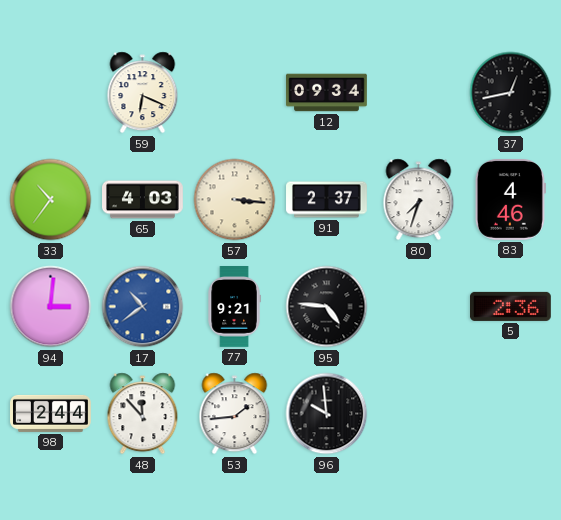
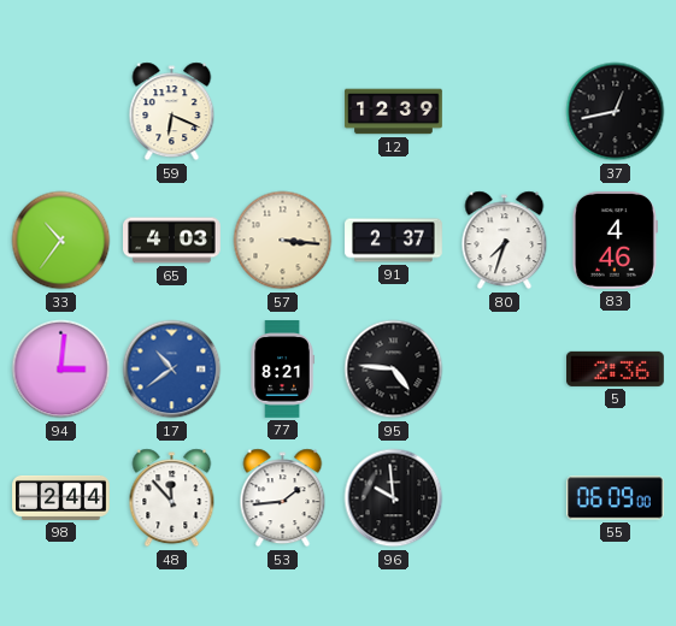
12: 09:34 -> 12:39
77: 9:21 -> 8:21
55: none -> 06:09
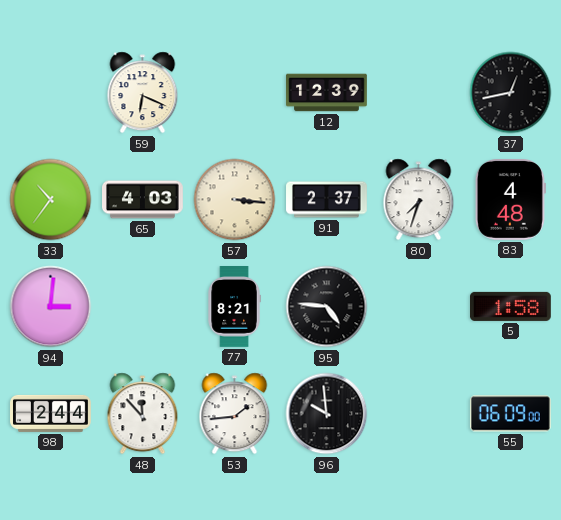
83: 4:46 -> 4:48
17: 10:39 -> none
5: 2:36 -> 1:58
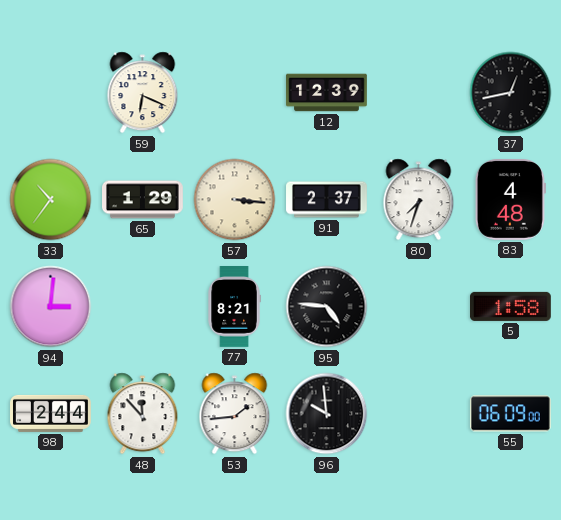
65: 4:03 -> 1:29
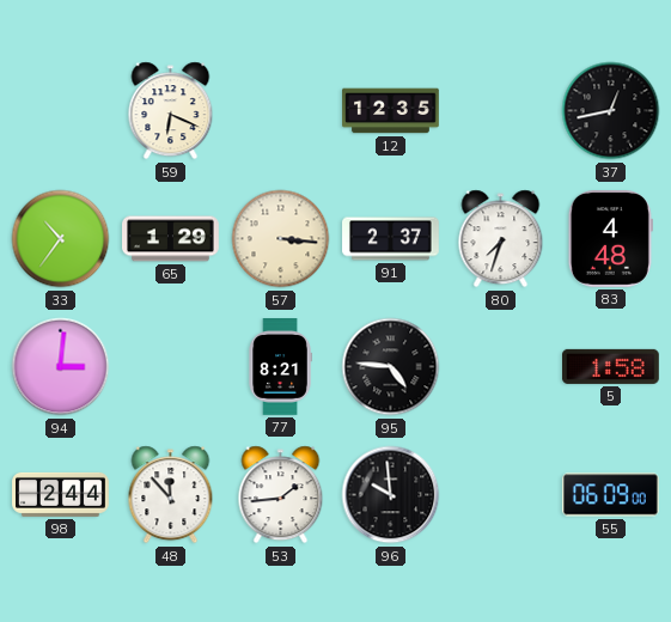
12: 12:39 -> 12:35
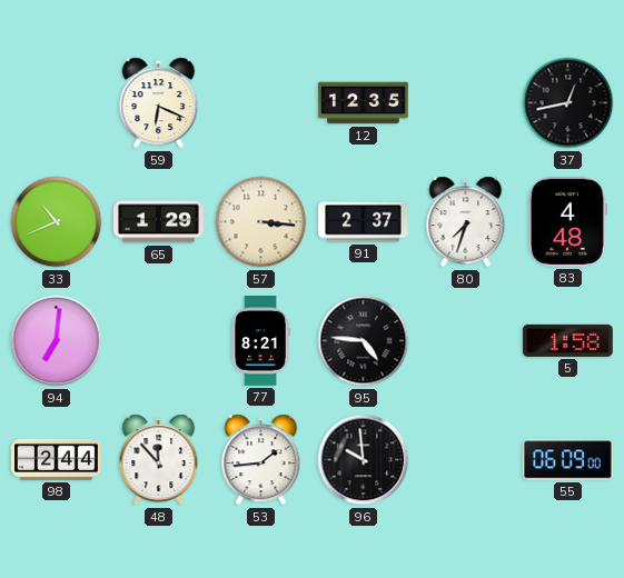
33: 10:36 -> 10:41
94: 3:01 -> 7:01
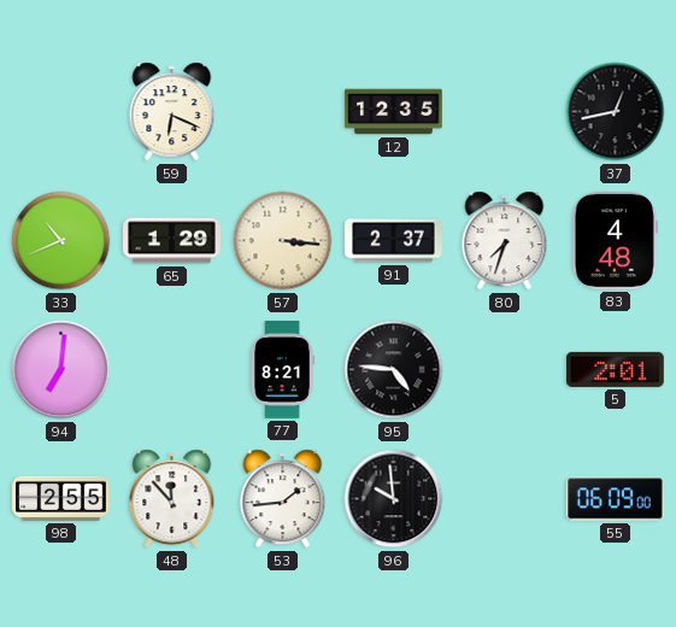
5: 1:58 -> 2:01
98: 2:44 -> 2:55
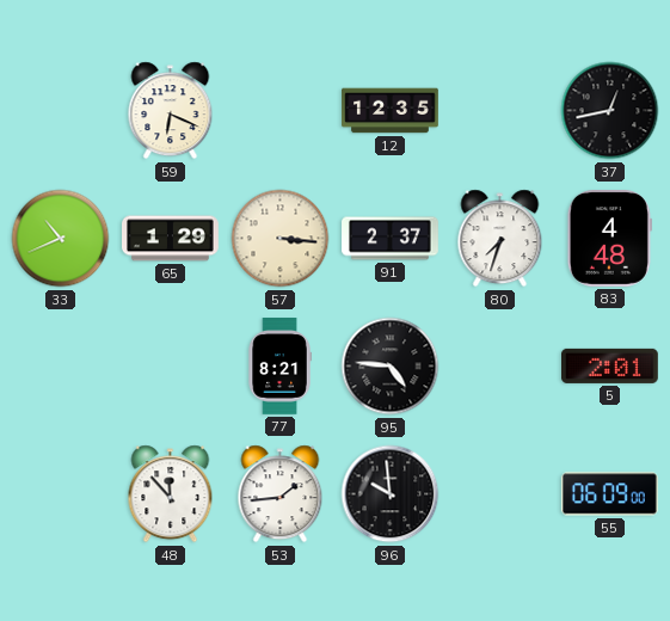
94: 7:01 -> none
98: 2:55 -> none
